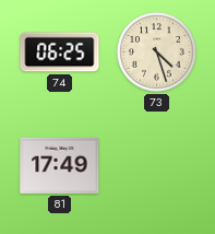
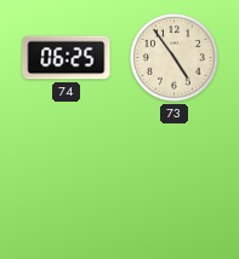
73: 4:27 -> 4:54
81: 17:49 -> none
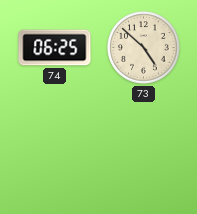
73: 4:54 -> 4:52
